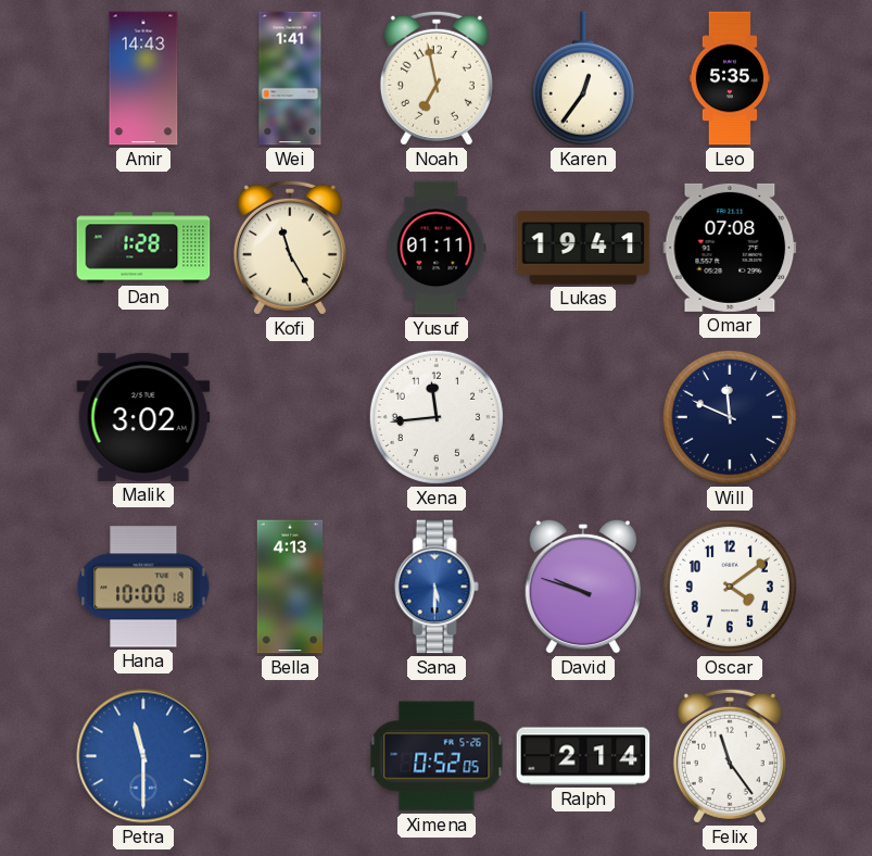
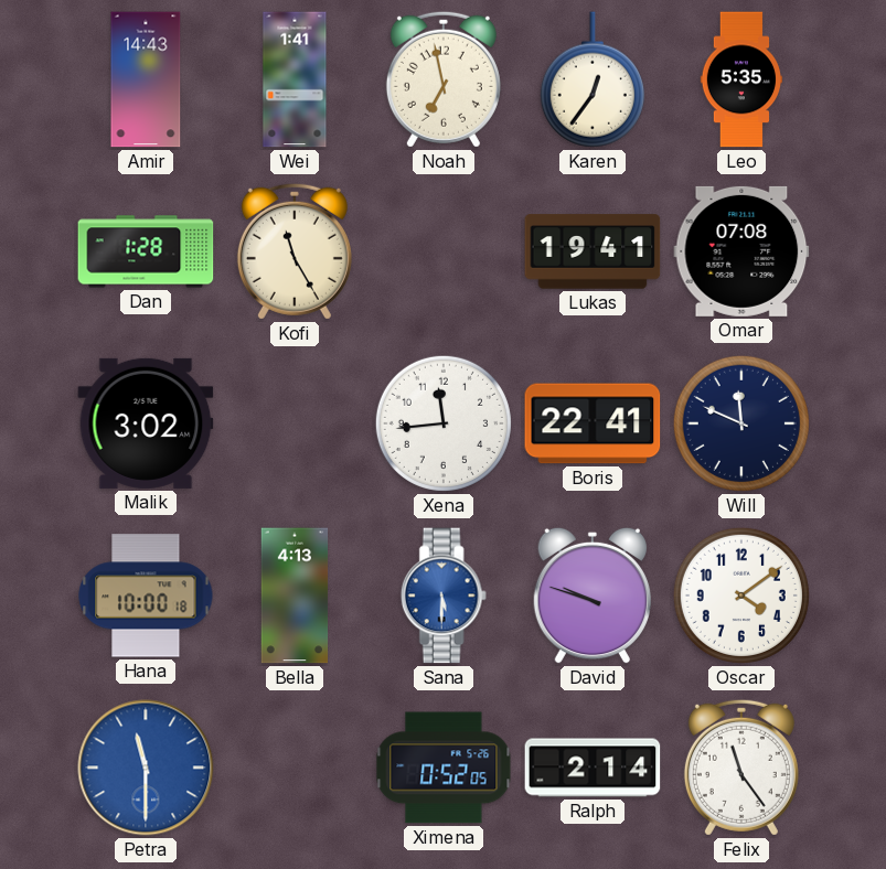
Yusuf: 01:11 -> none
Boris: none -> 22:41
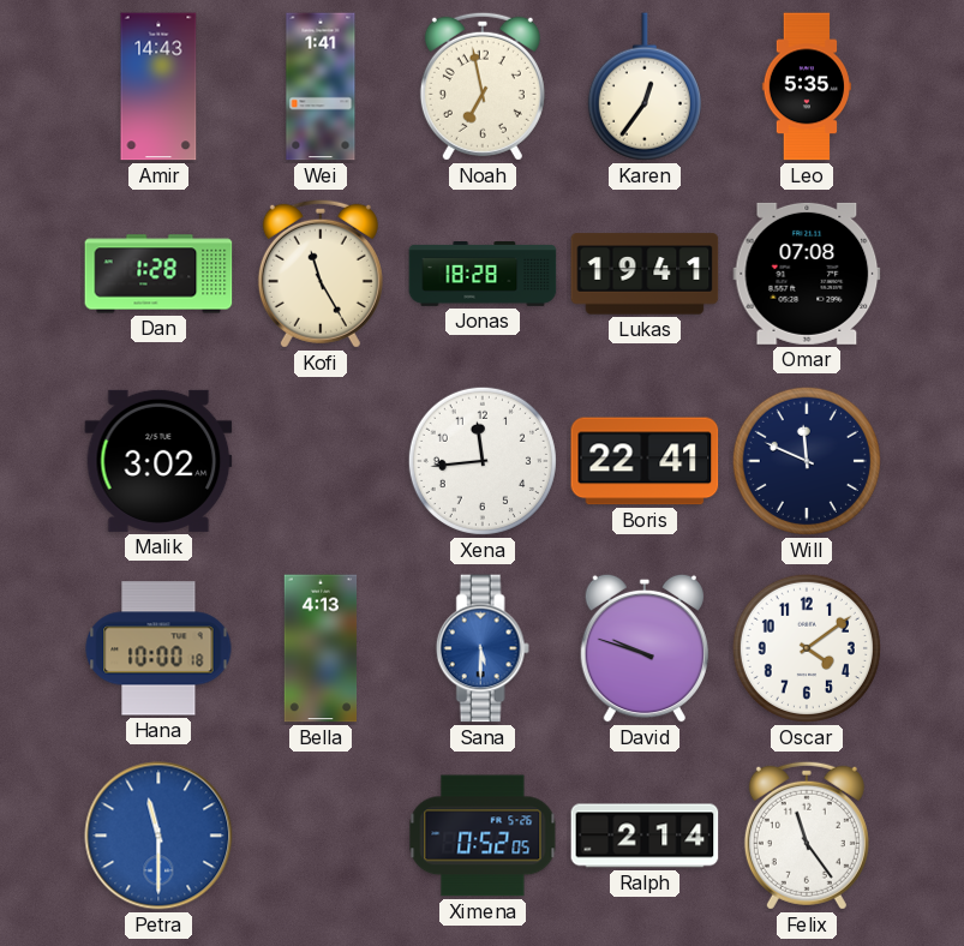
Jonas: none -> 18:28
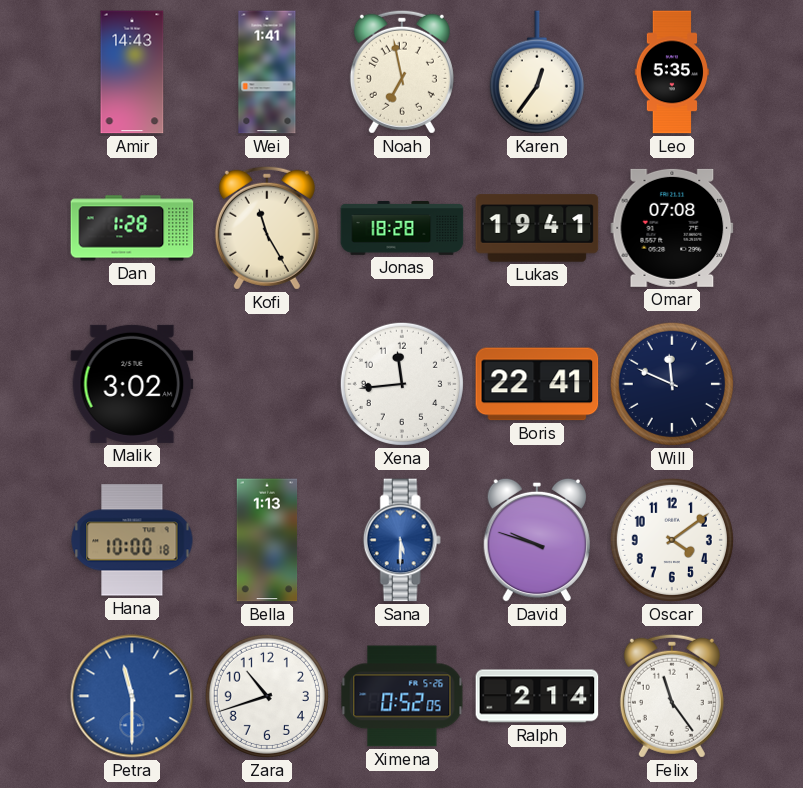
Bella: 4:13 -> 1:13
Zara: none -> 10:42
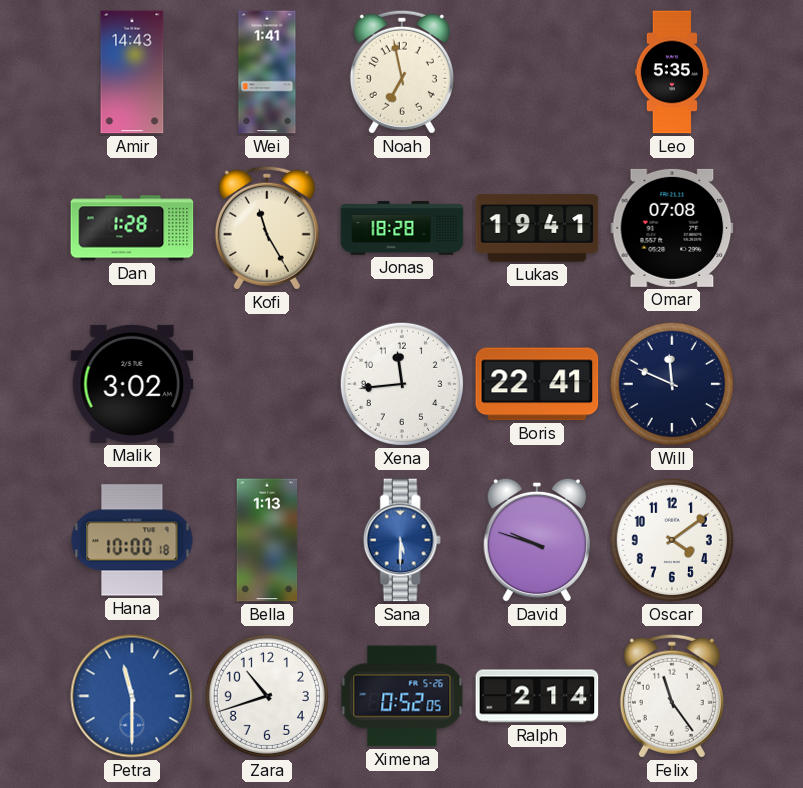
Karen: 12:36 -> none
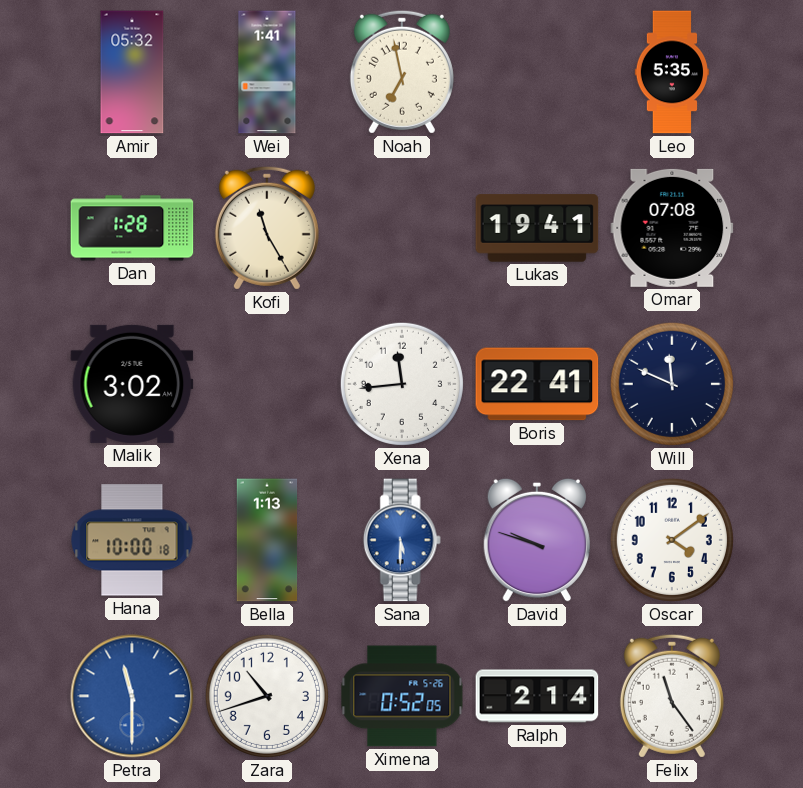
Amir: 14:43 -> 05:32
Jonas: 18:28 -> none
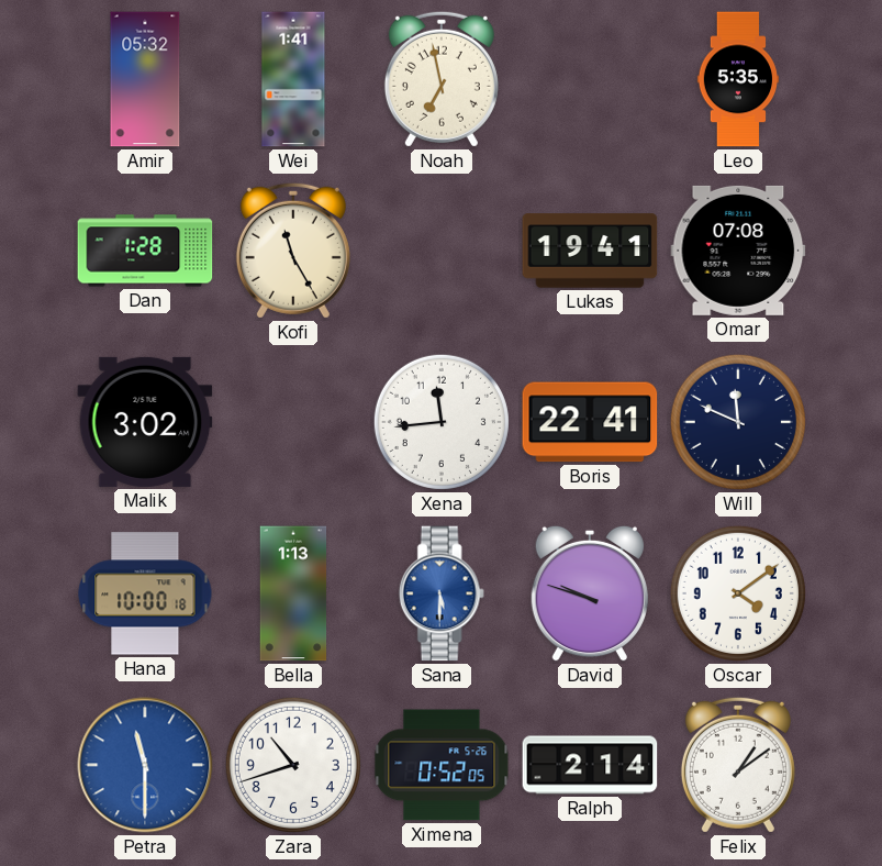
Felix: 11:24 -> 1:09
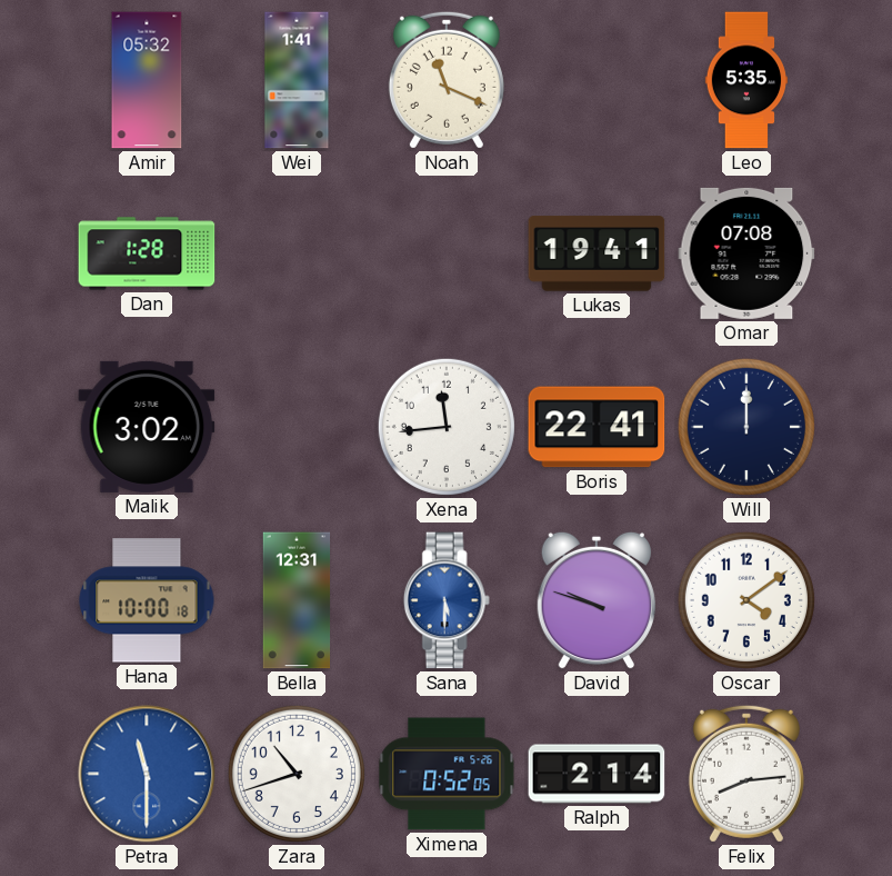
Noah: 6:58 -> 11:19
Kofi: 11:25 -> none
Will: 11:49 -> 12:00
Bella: 1:13 -> 12:31
Felix: 1:09 -> 8:14
